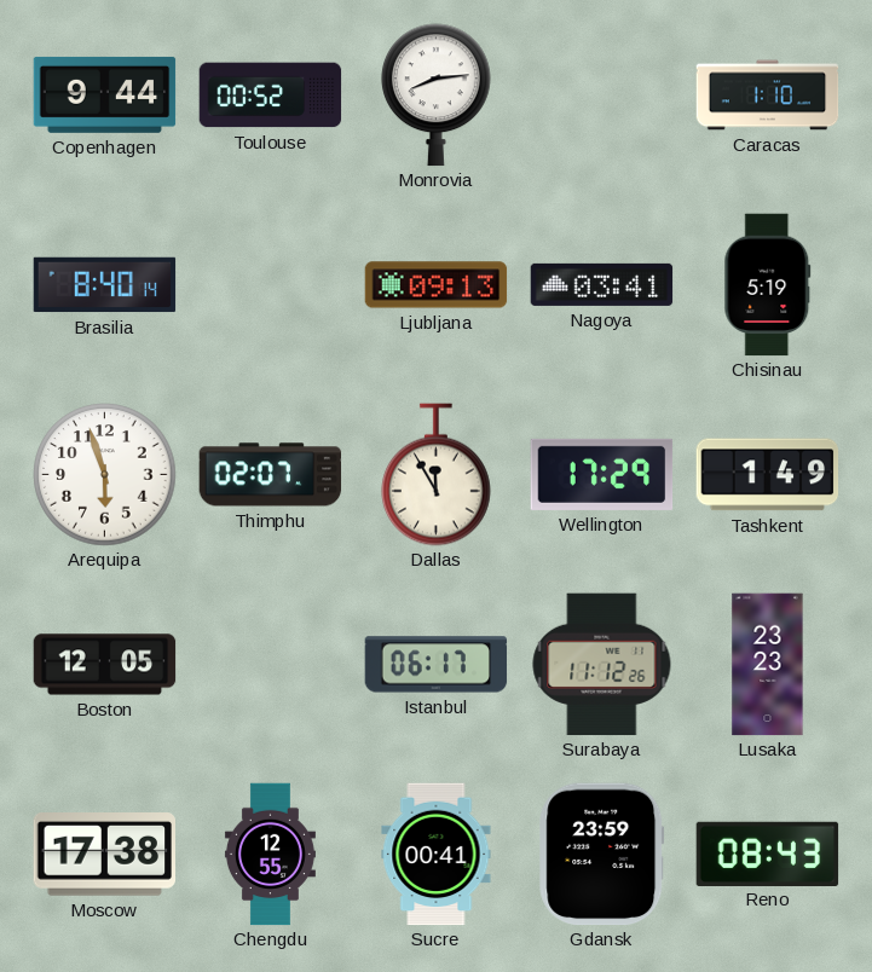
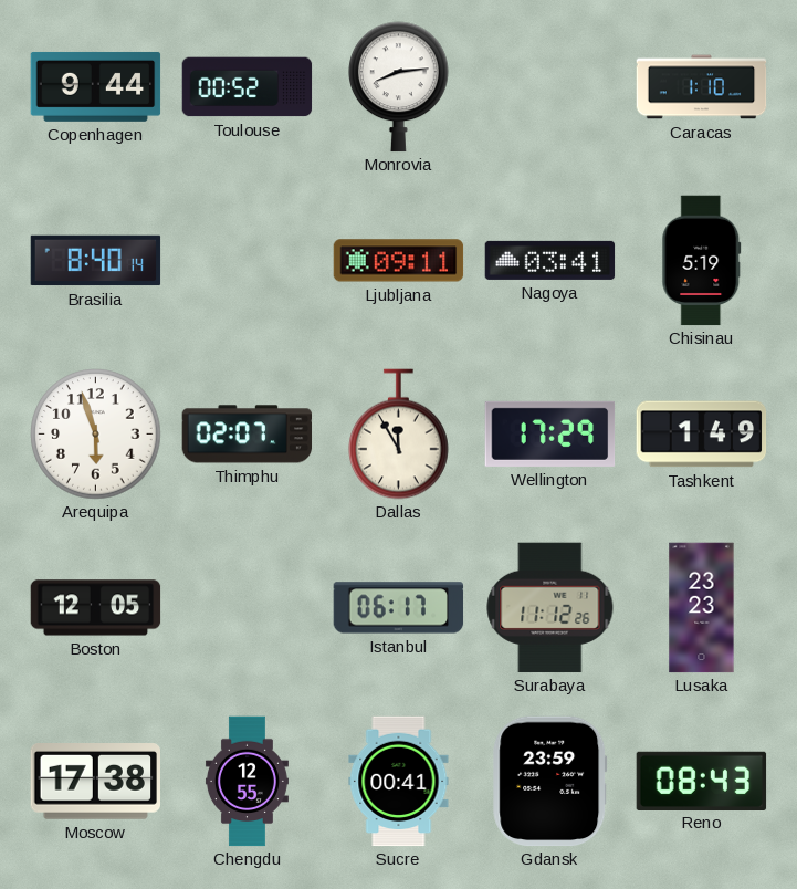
Ljubljana: 09:13 -> 09:11
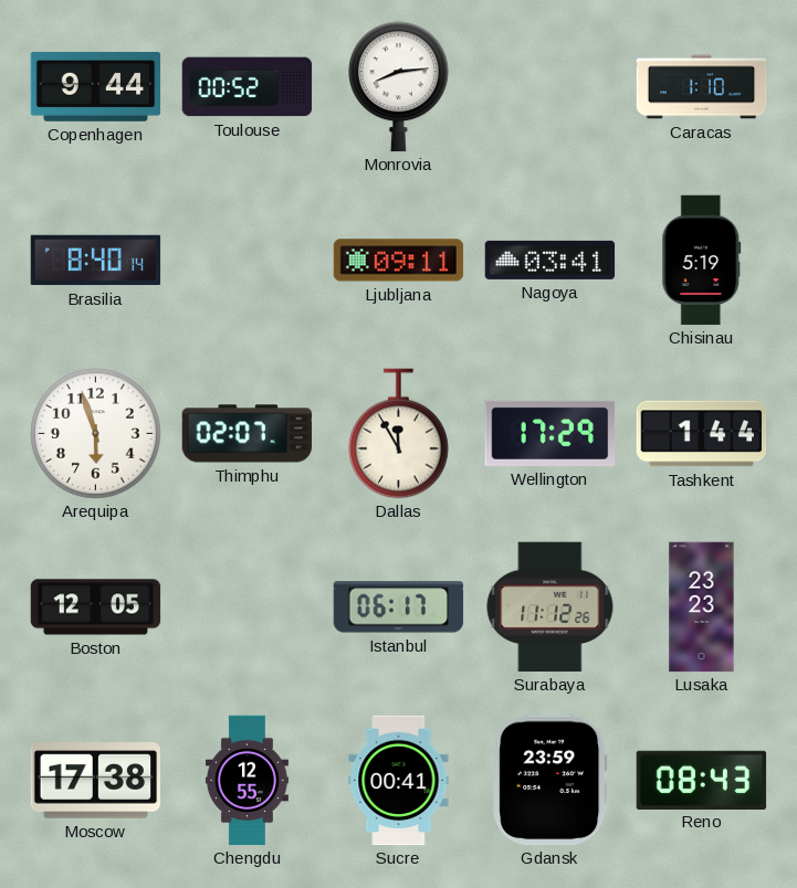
Tashkent: 1:49 -> 1:44
